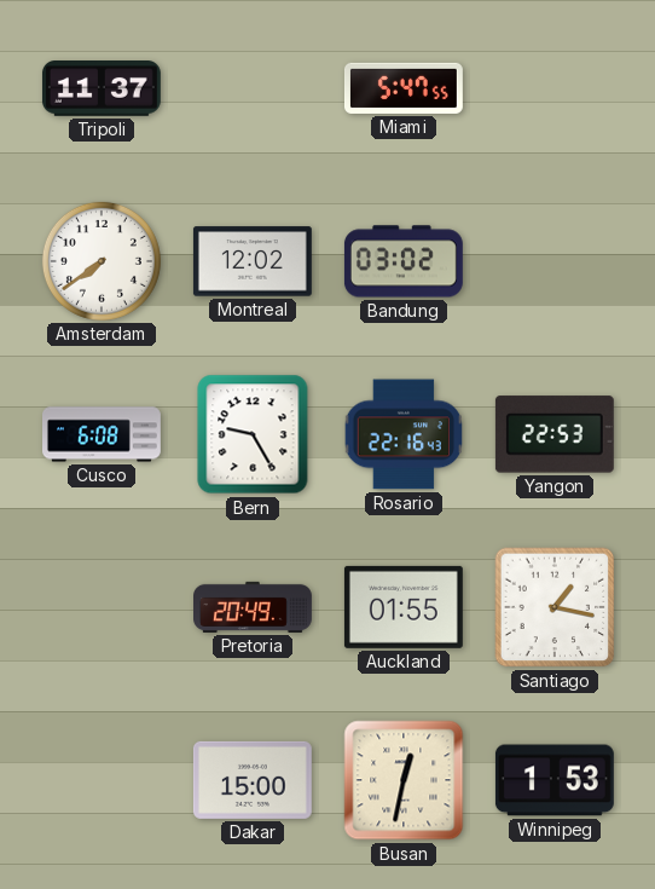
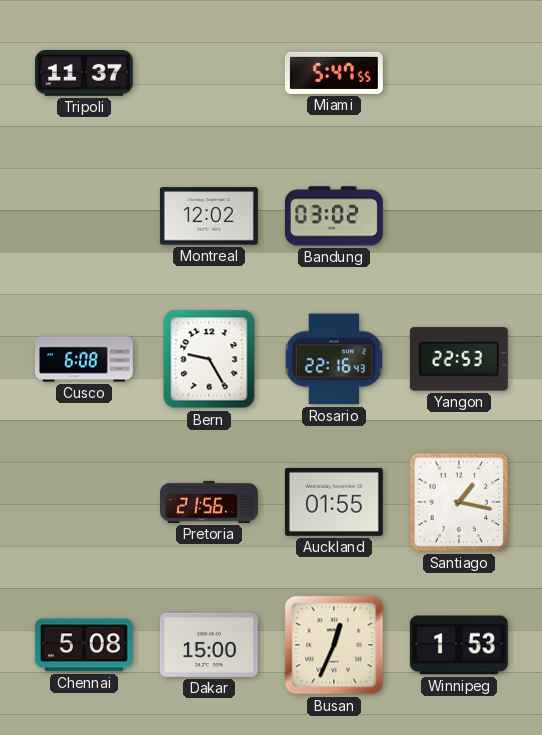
Amsterdam: 7:39 -> none
Pretoria: 20:49 -> 21:56
Chennai: none -> 5:08
Busan: 12:32 -> 12:34
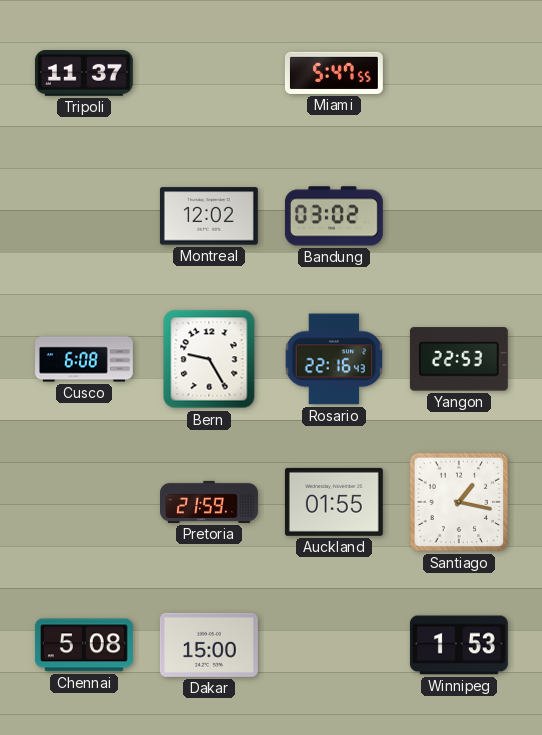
Pretoria: 21:56 -> 21:59
Busan: 12:34 -> none
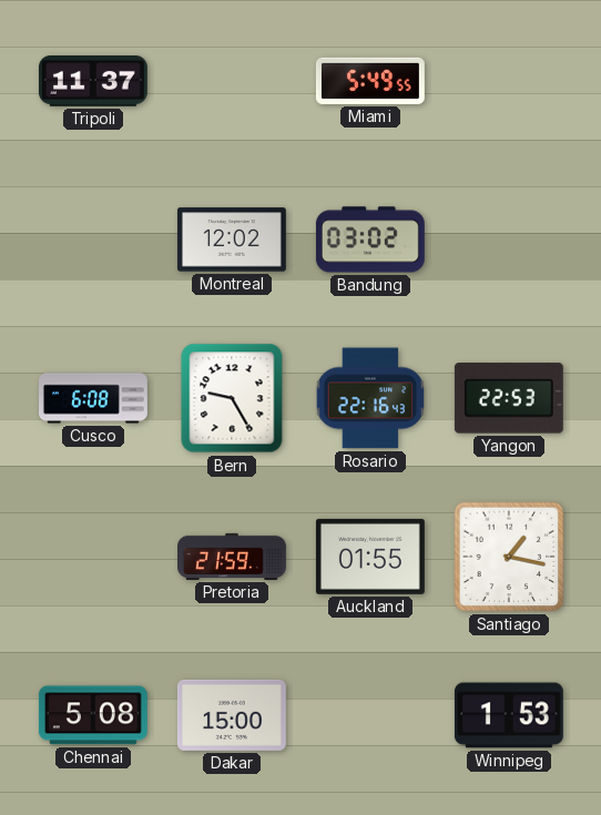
Miami: 5:47 -> 5:49
